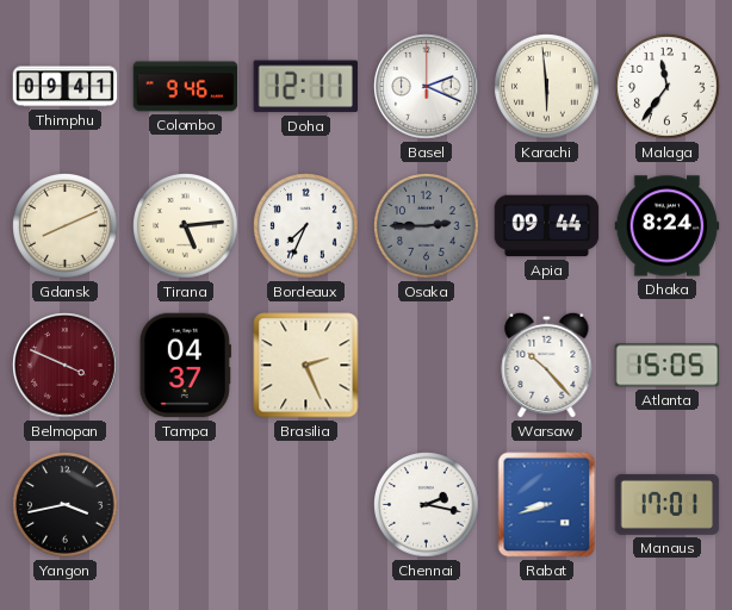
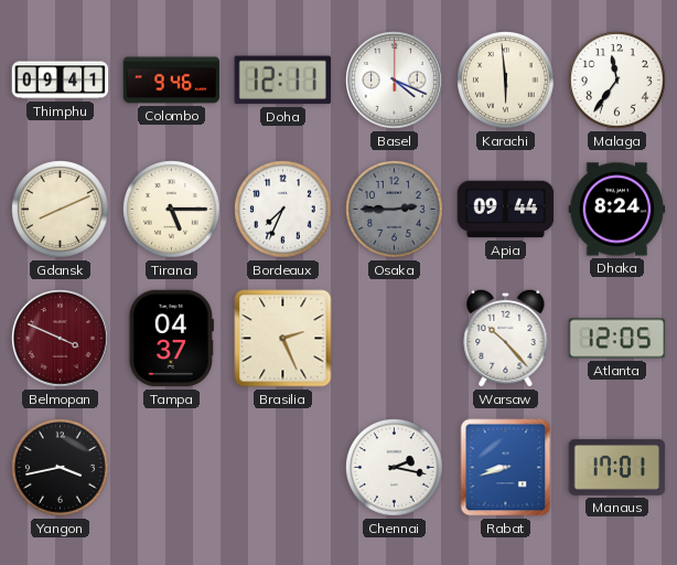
Basel: 2:19 -> 4:19
Tirana: 5:14 -> 5:15
Atlanta: 15:05 -> 12:05
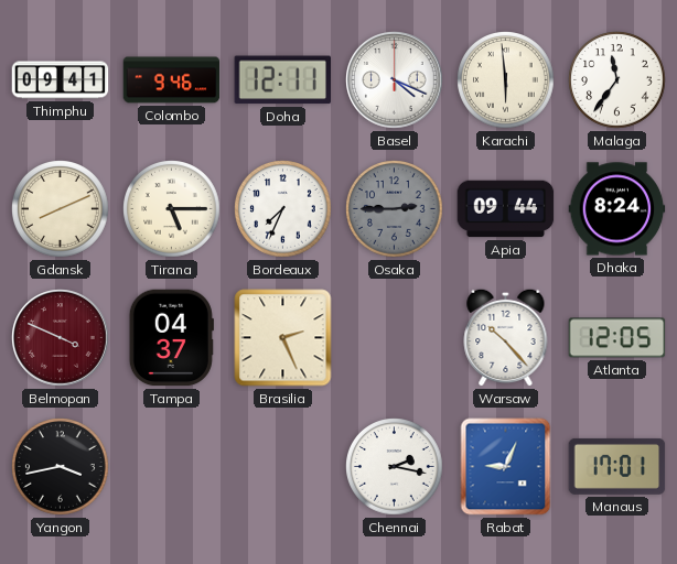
Rabat: 8:42 -> 9:04
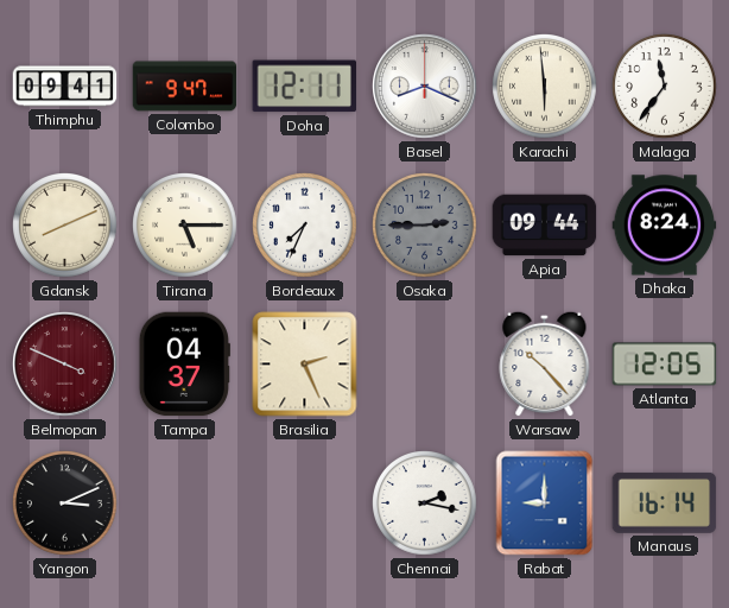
Colombo: 9:46 -> 9:47
Basel: 4:19 -> 8:19
Yangon: 3:43 -> 3:11
Rabat: 9:04 -> 9:00
Manaus: 17:01 -> 16:14
